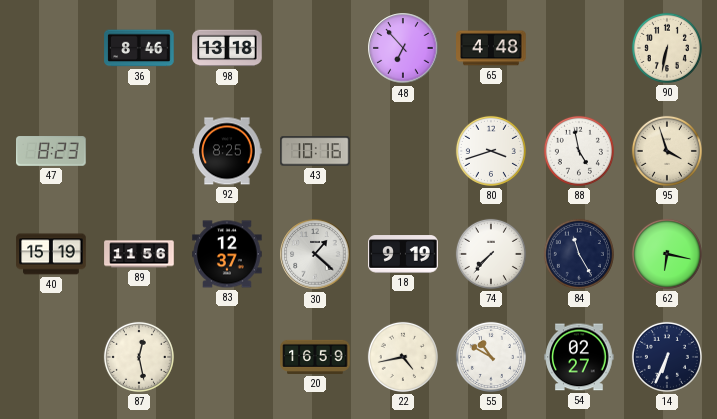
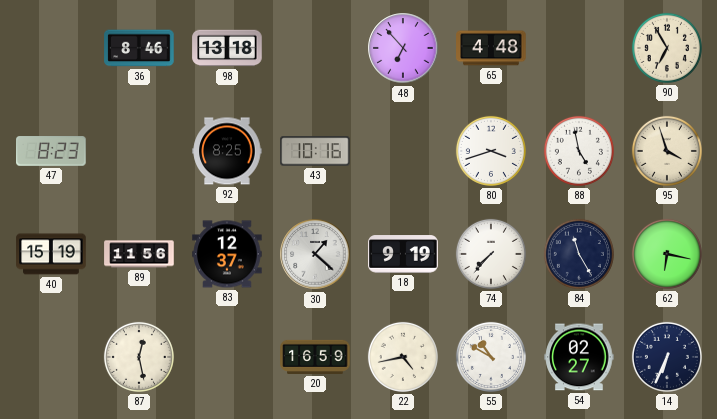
90: 6:32 -> 6:55
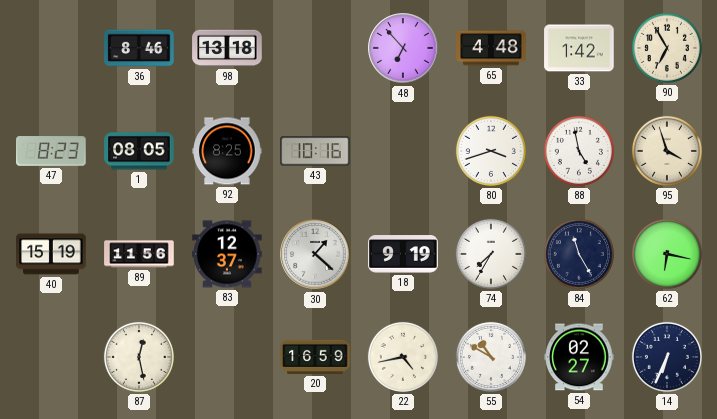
33: none -> 1:42
1: none -> 08:05
74: 7:37 -> 7:35
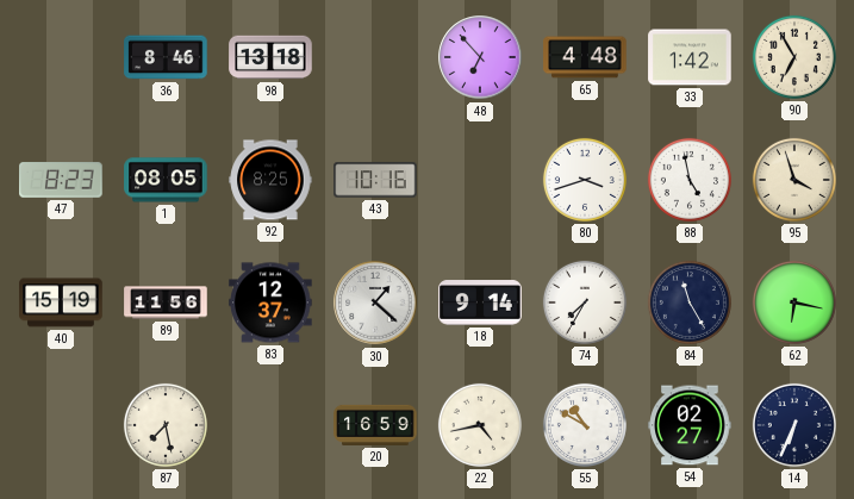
18: 9:19 -> 9:14
87: 12:28 -> 7:28
